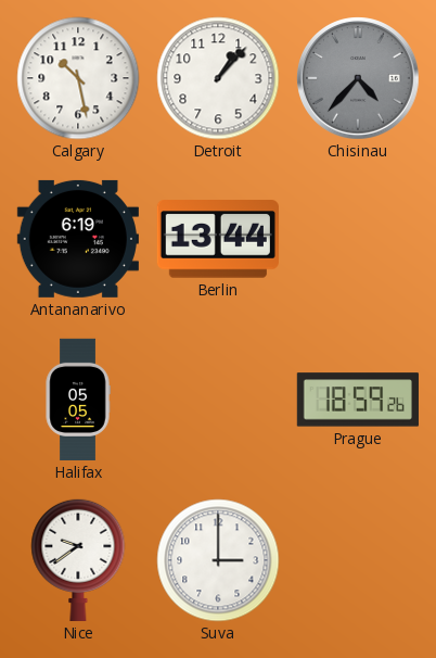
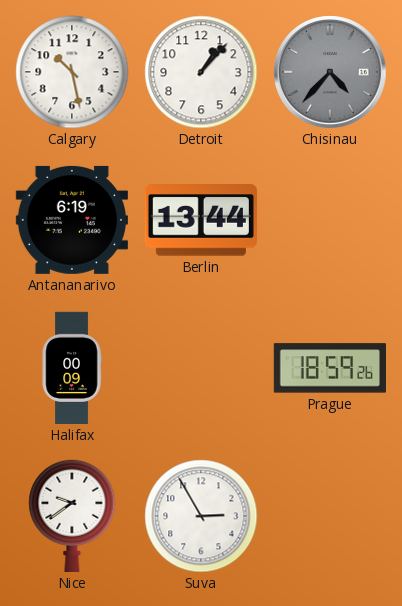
Halifax: 05:05 -> 00:09
Suva: 3:00 -> 2:55
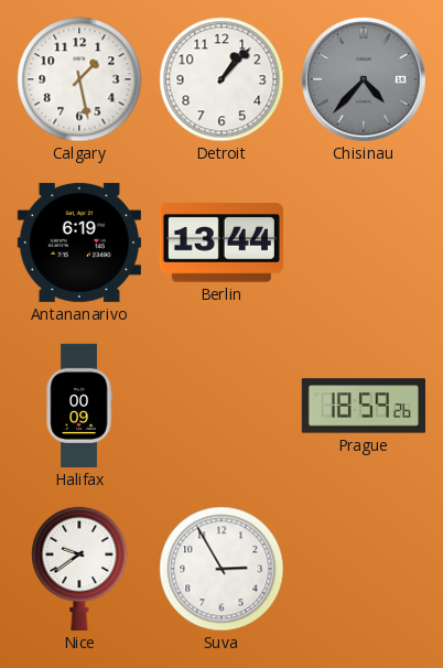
Calgary: 10:28 -> 1:28
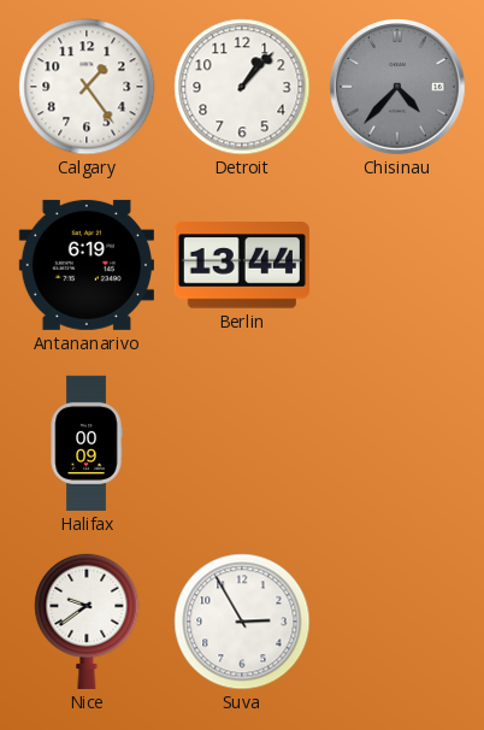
Calgary: 1:28 -> 1:24
Prague: 18:59 -> none
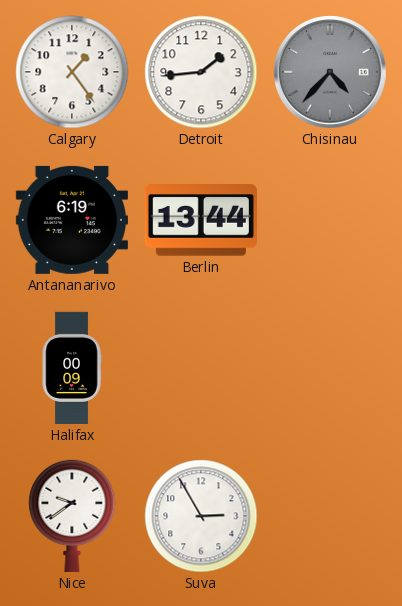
Detroit: 1:07 -> 1:44
